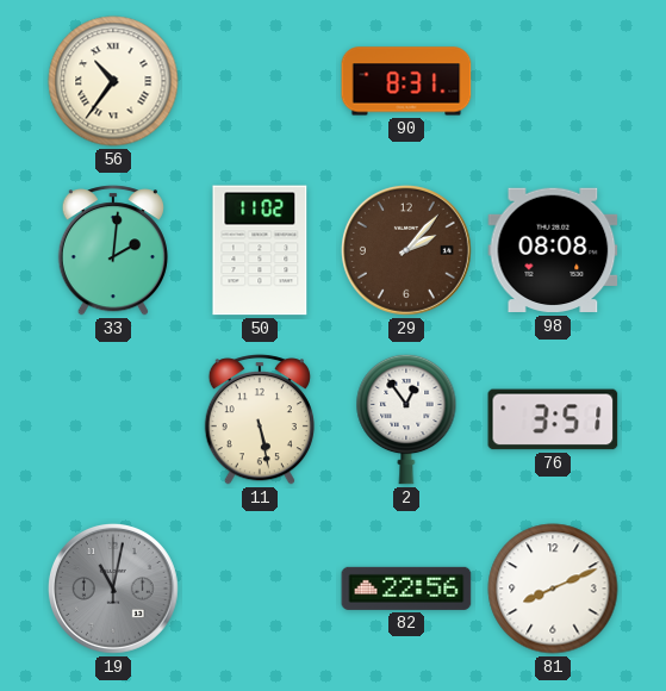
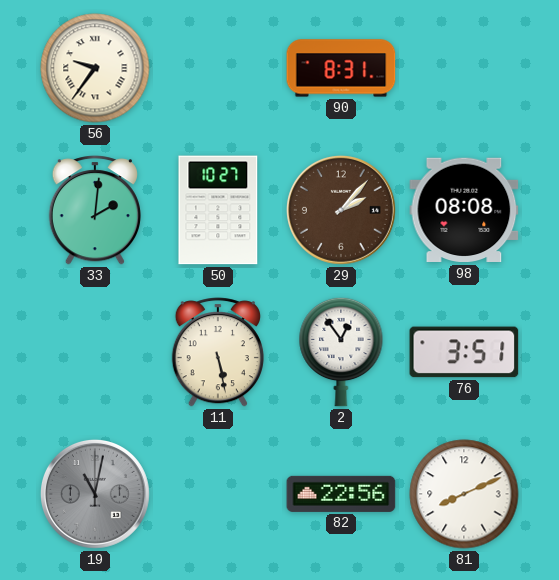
56: 10:36 -> 9:36
50: 11:02 -> 10:27
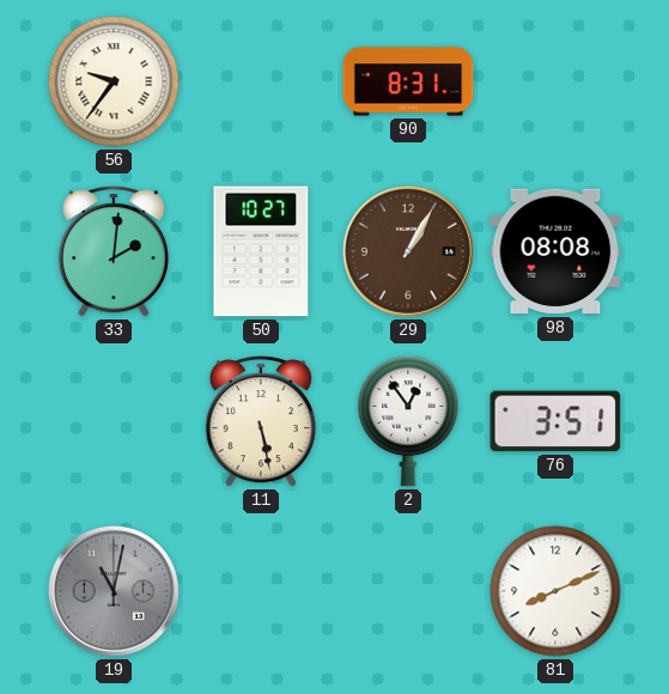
29: 2:07 -> 1:05
82: 22:56 -> none
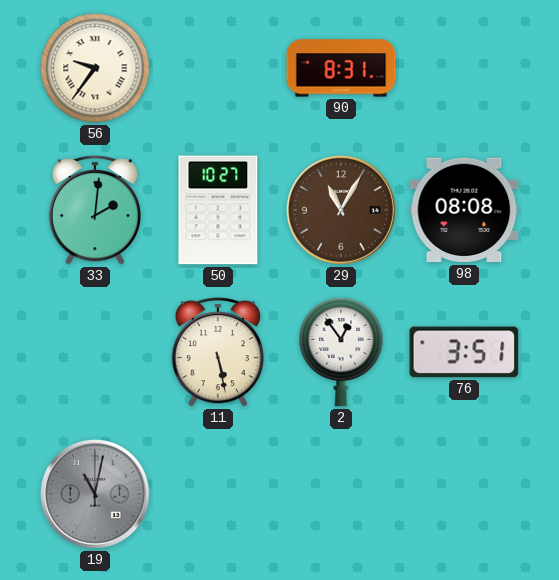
29: 1:05 -> 11:05
81: 8:11 -> none
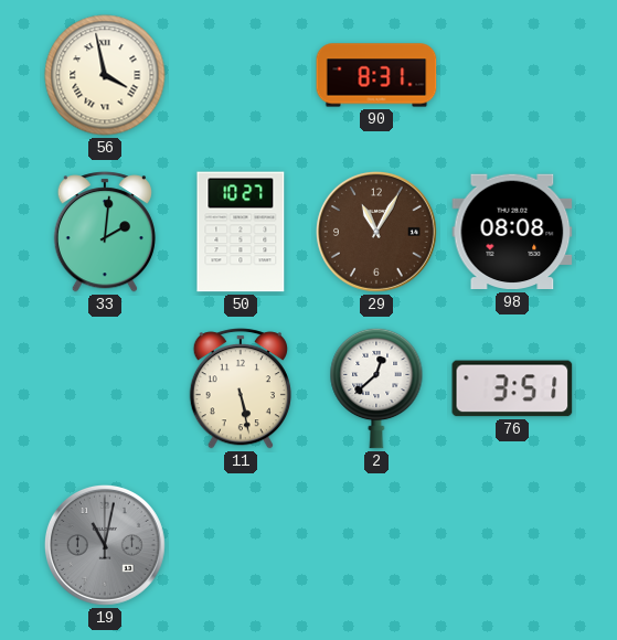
56: 9:36 -> 3:58
2: 12:54 -> 12:38
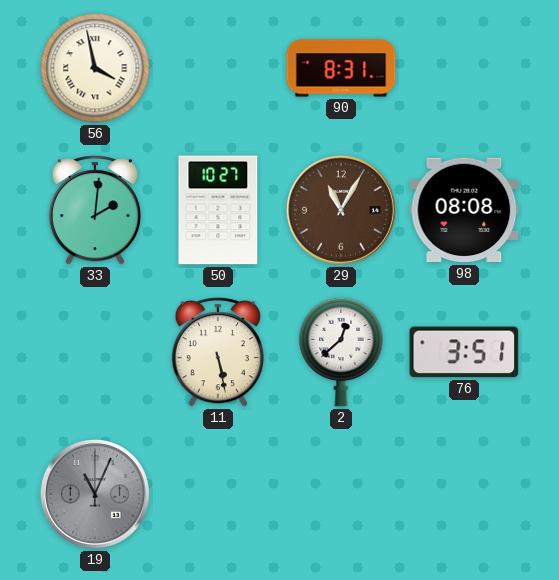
19: 11:02 -> 11:04
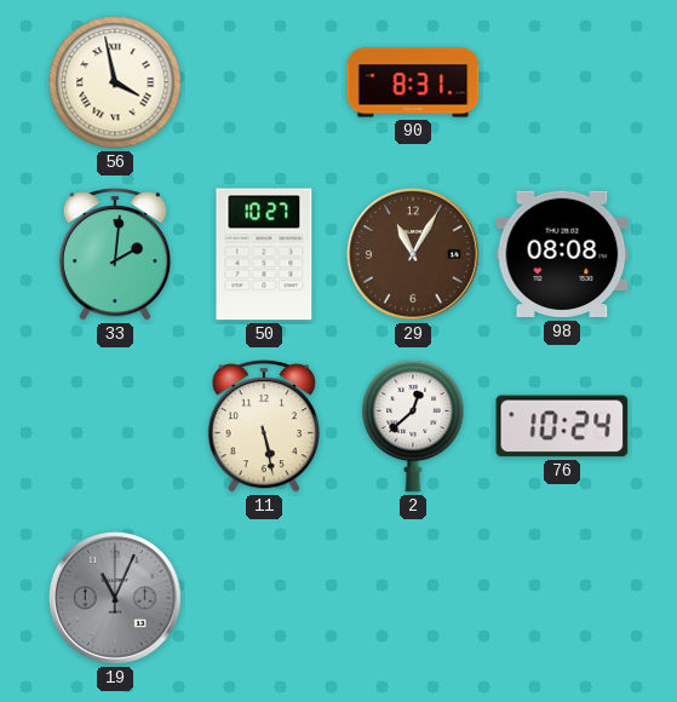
76: 3:51 -> 10:24
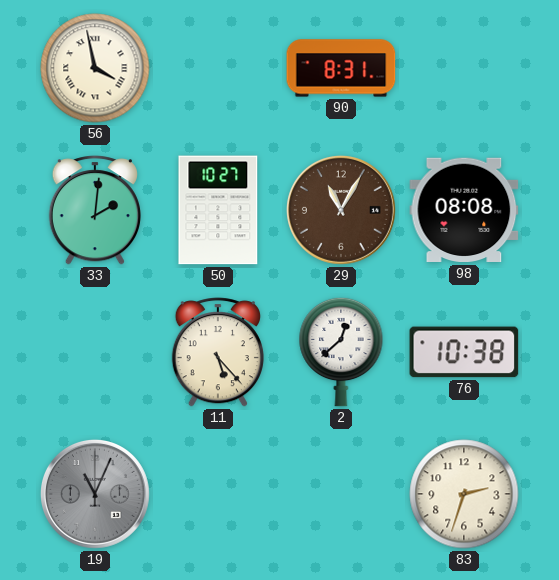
11: 5:28 -> 5:23
76: 10:24 -> 10:38
83: none -> 2:33
